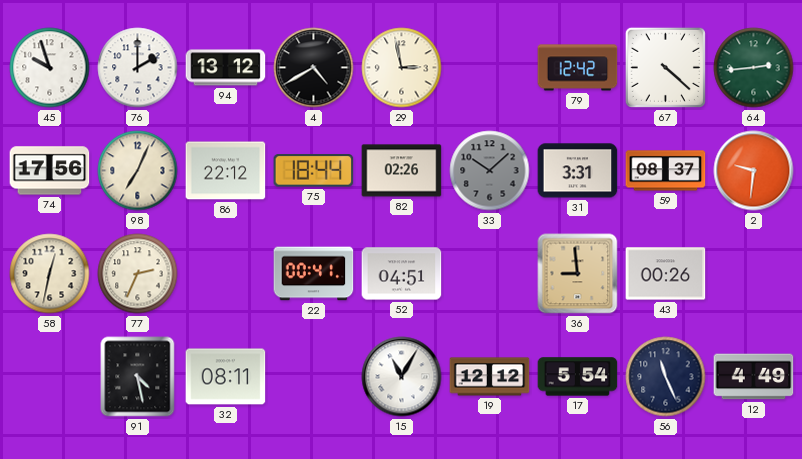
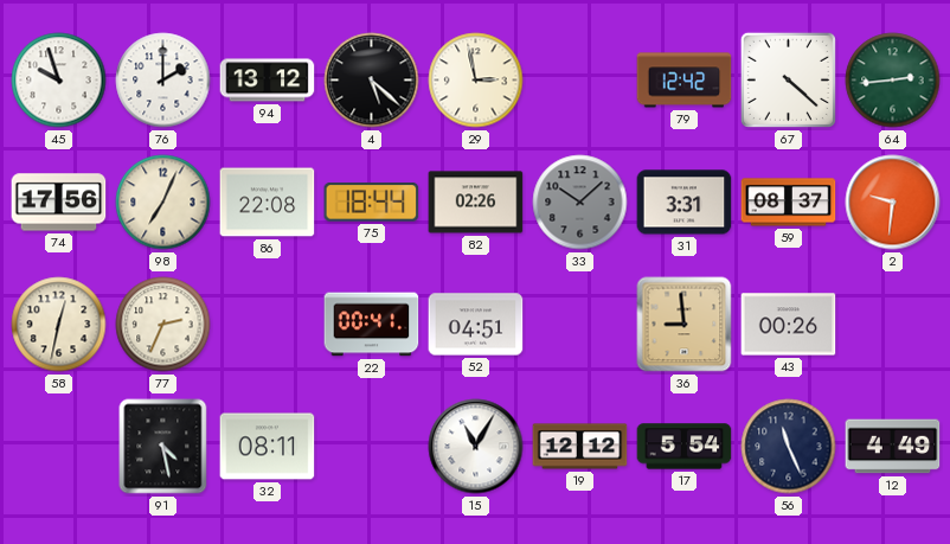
4: 4:40 -> 5:22
86: 22:12 -> 22:08
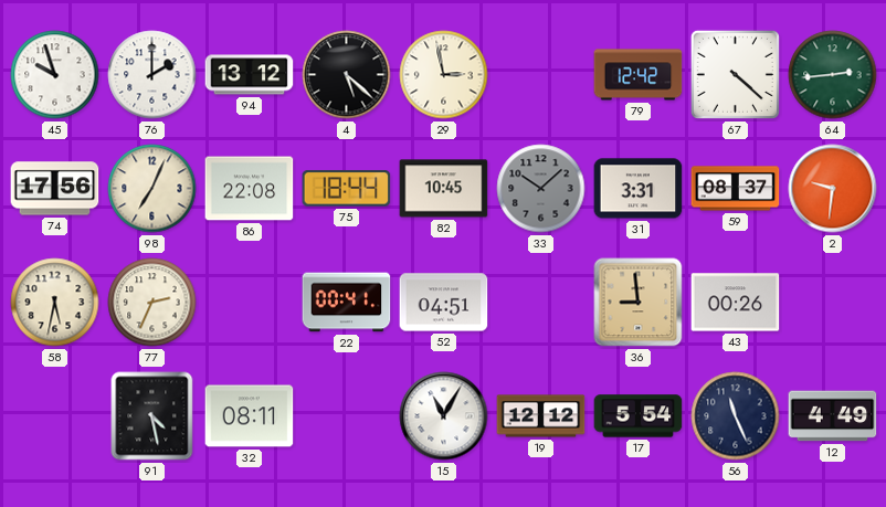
82: 02:26 -> 10:45
58: 12:32 -> 5:32
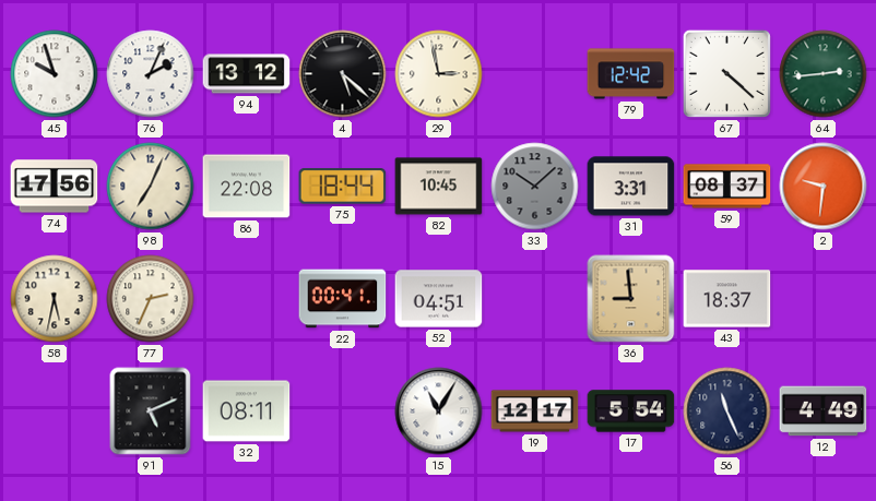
76: 2:00 -> 2:04
43: 00:26 -> 18:37
91: 4:28 -> 5:11
19: 12:12 -> 12:17
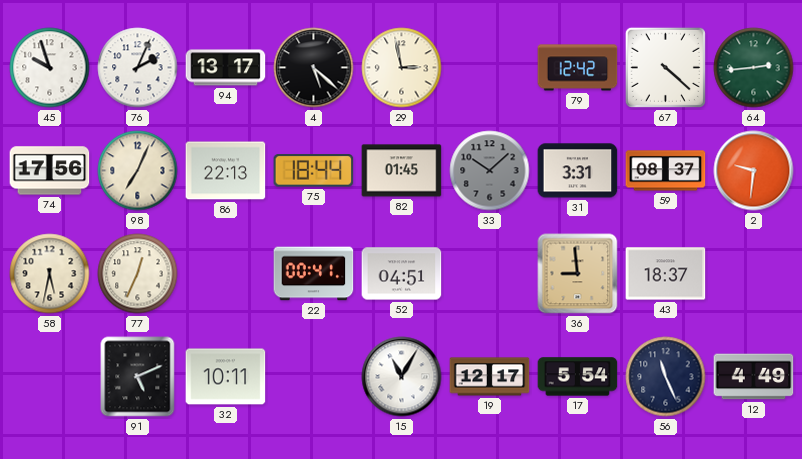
94: 13:12 -> 13:17
86: 22:08 -> 22:13
82: 10:45 -> 01:45
77: 2:34 -> 12:34
32: 08:11 -> 10:11
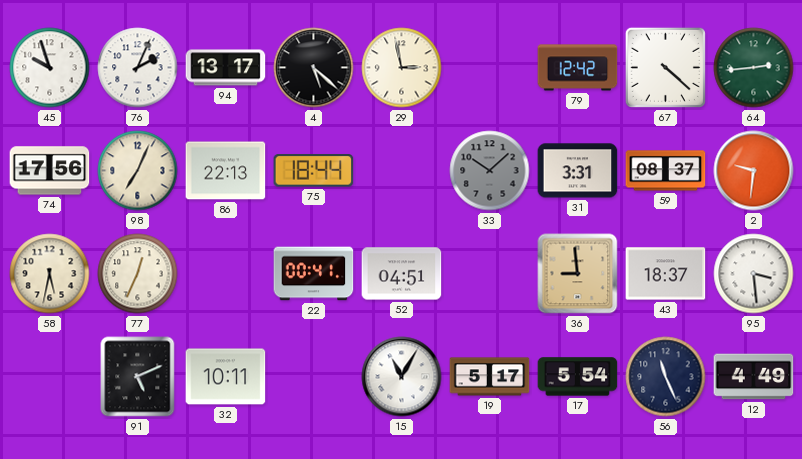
82: 01:45 -> none
95: none -> 3:29
19: 12:17 -> 5:17
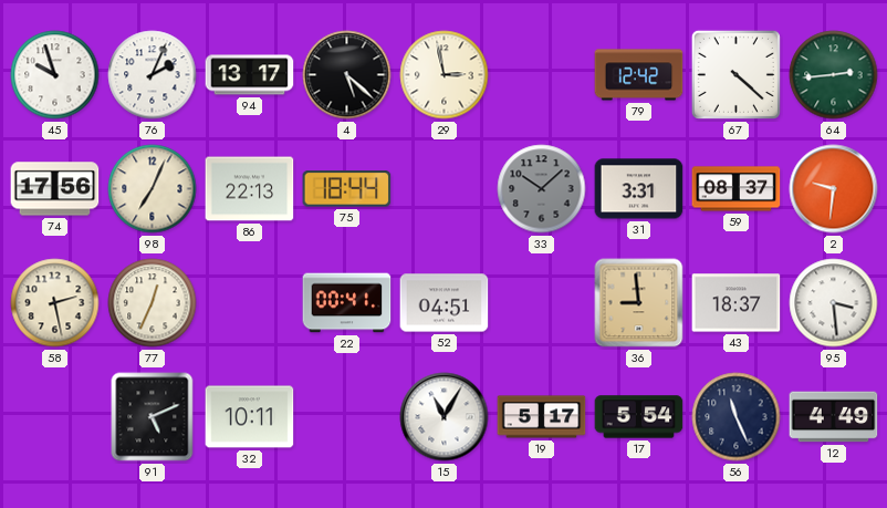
58: 5:32 -> 2:28
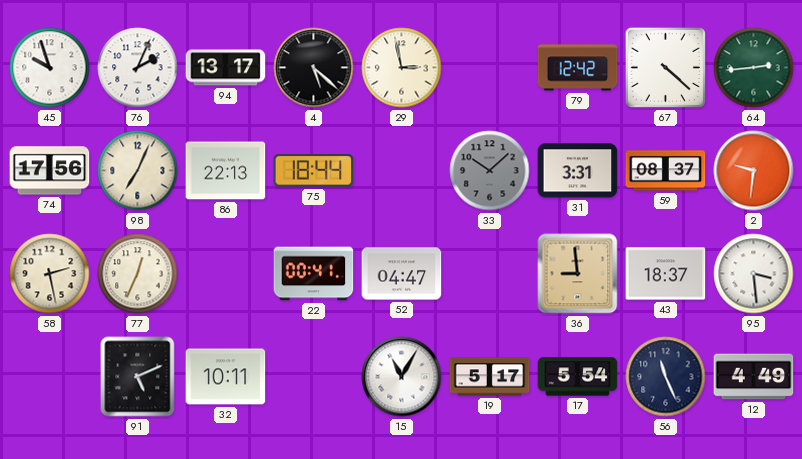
52: 04:51 -> 04:47
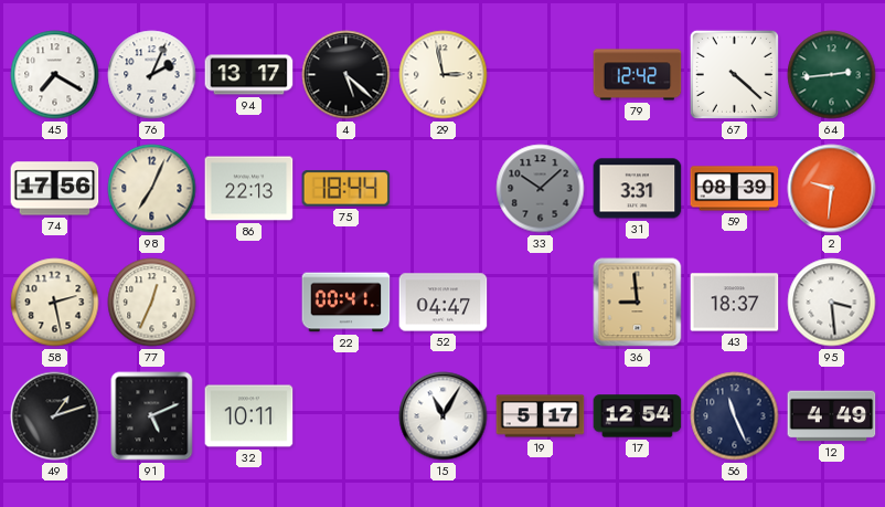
45: 9:57 -> 7:20
59: 08:37 -> 08:39
49: none -> 1:12
17: 5:54 -> 12:54
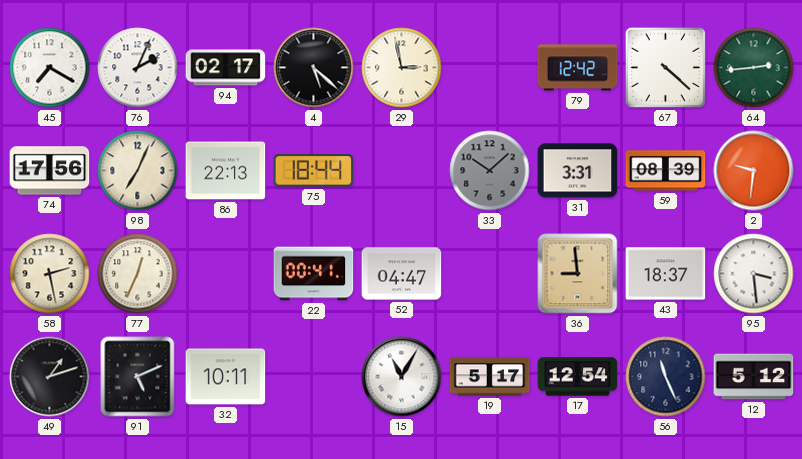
94: 13:17 -> 02:17
12: 4:49 -> 5:12
